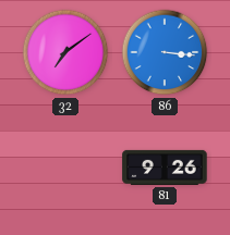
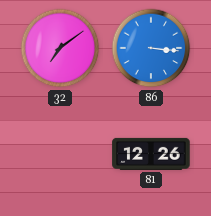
81: 9:26 -> 12:26
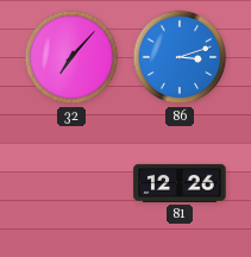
32: 7:09 -> 7:07
86: 3:16 -> 3:12
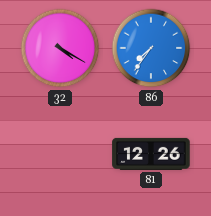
32: 7:07 -> 4:20
86: 3:12 -> 7:36
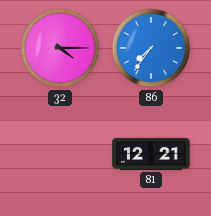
32: 4:20 -> 4:15
81: 12:26 -> 12:21
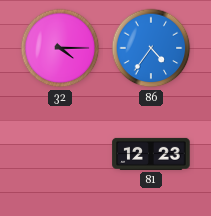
86: 7:36 -> 4:36
81: 12:21 -> 12:23
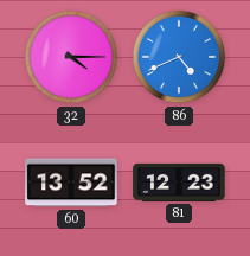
86: 4:36 -> 4:41
60: none -> 13:52
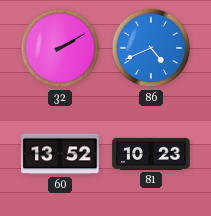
32: 4:15 -> 2:10
81: 12:23 -> 10:23
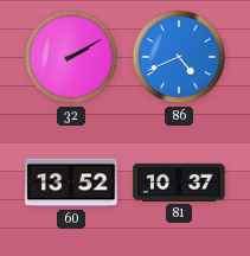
81: 10:23 -> 10:37
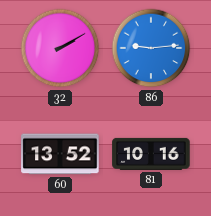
86: 4:41 -> 9:14
81: 10:37 -> 10:16
